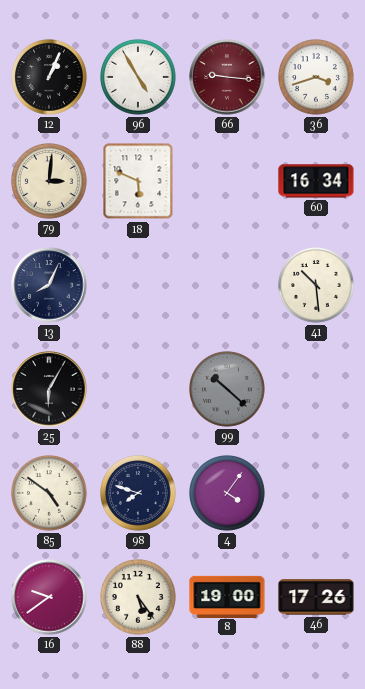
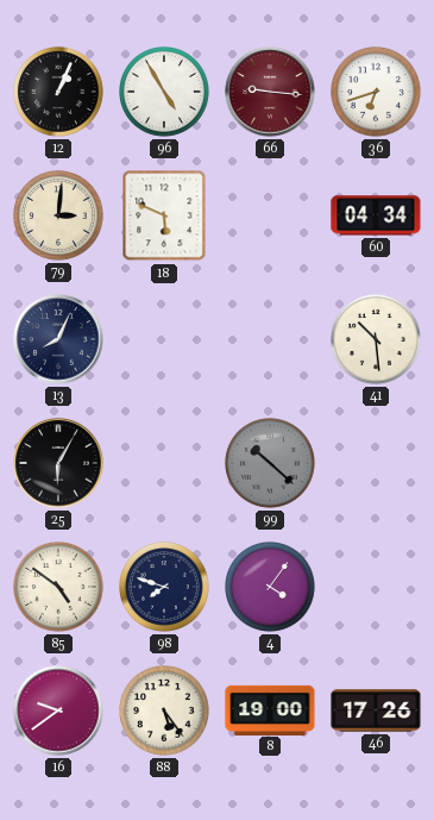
36: 3:42 -> 6:42
60: 16:34 -> 04:34
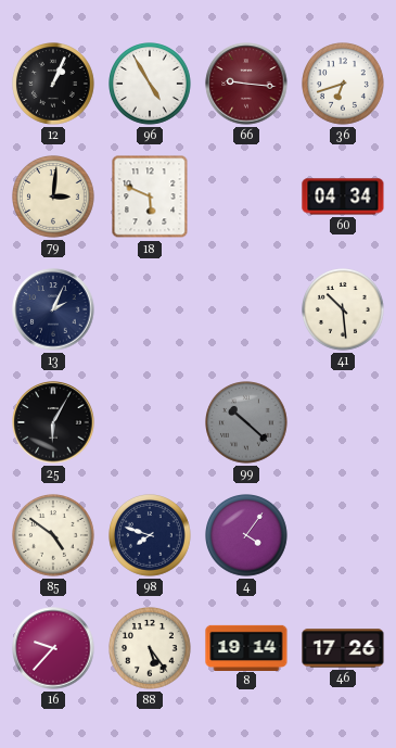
13: 8:04 -> 2:04
16: 9:39 -> 9:37
8: 19:00 -> 19:14
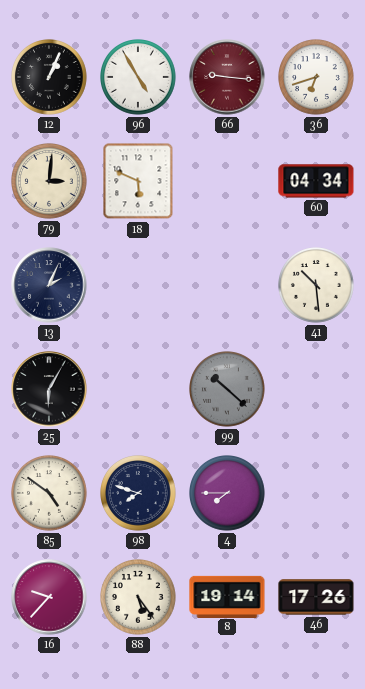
4: 4:06 -> 7:45
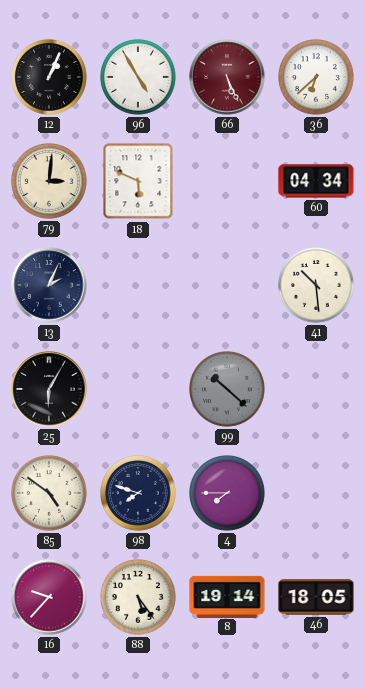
66: 9:16 -> 5:26
36: 6:42 -> 6:38
46: 17:26 -> 18:05
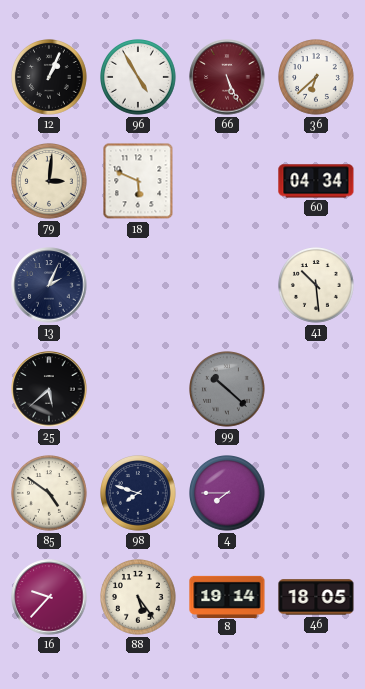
25: 6:05 -> 5:38
